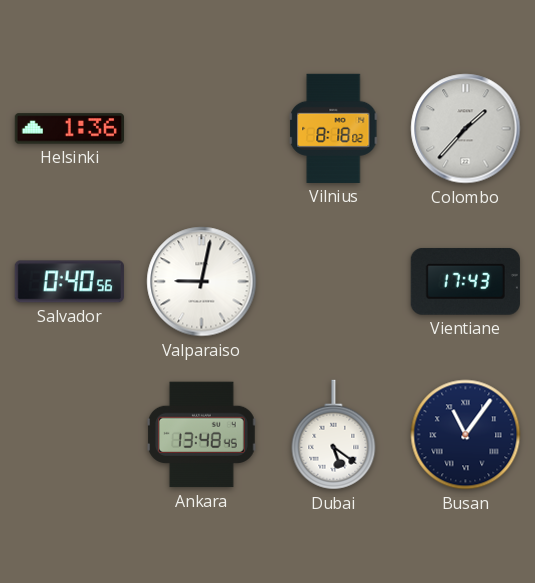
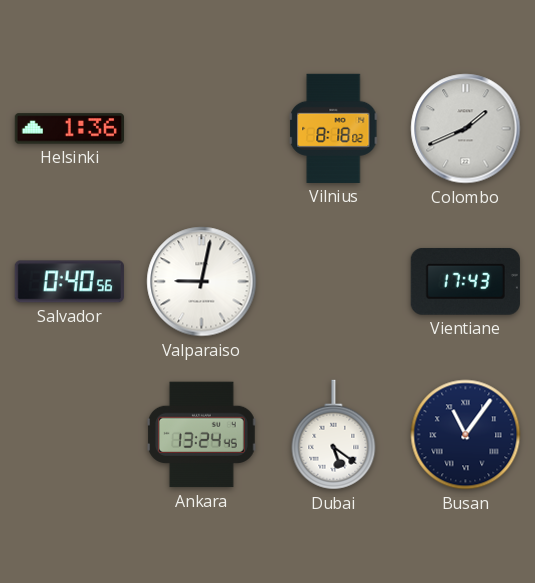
Colombo: 1:37 -> 1:41
Ankara: 13:48 -> 13:24
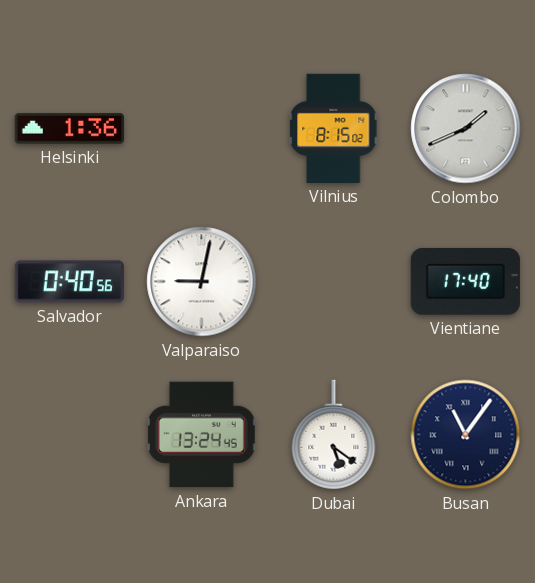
Vilnius: 8:18 -> 8:15
Vientiane: 17:43 -> 17:40
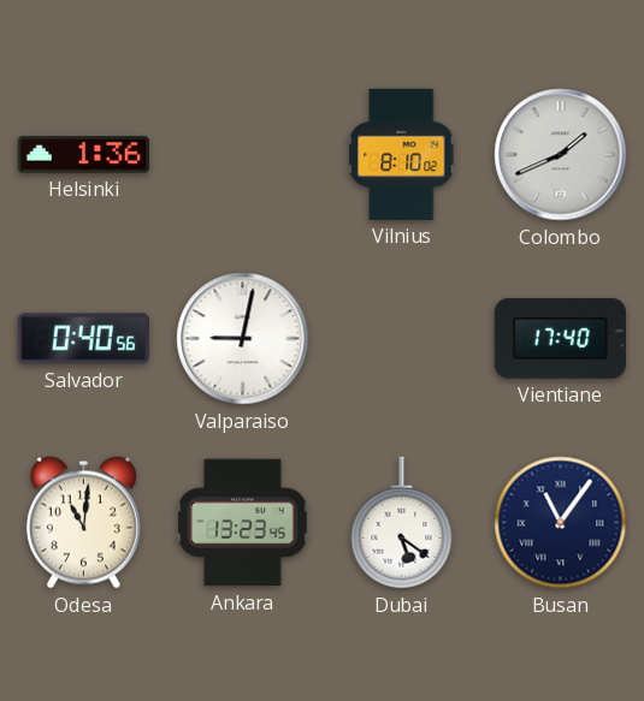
Vilnius: 8:15 -> 8:10
Odesa: none -> 11:01
Ankara: 13:24 -> 13:23
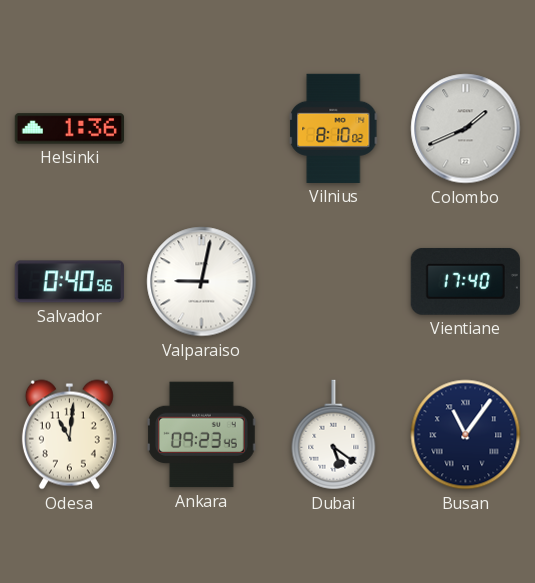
Ankara: 13:23 -> 09:23
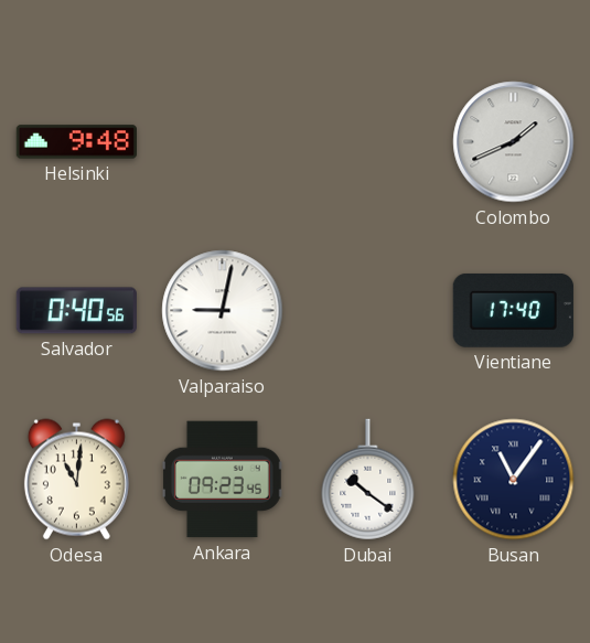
Helsinki: 1:36 -> 9:48
Vilnius: 8:10 -> none
Dubai: 5:21 -> 10:21
